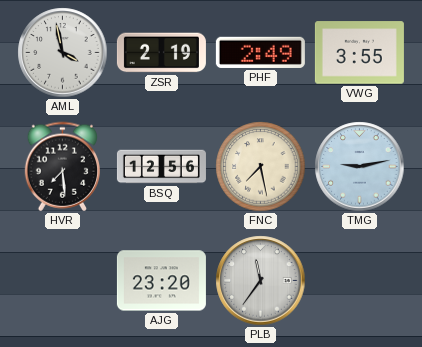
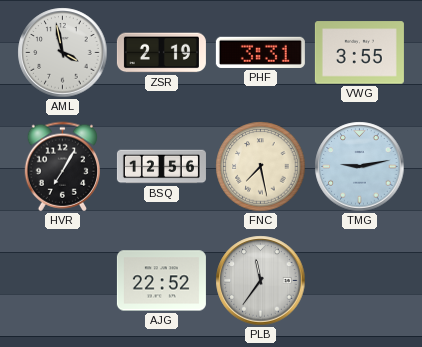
PHF: 2:49 -> 3:31
HVR: 7:29 -> 7:05
AJG: 23:20 -> 22:52
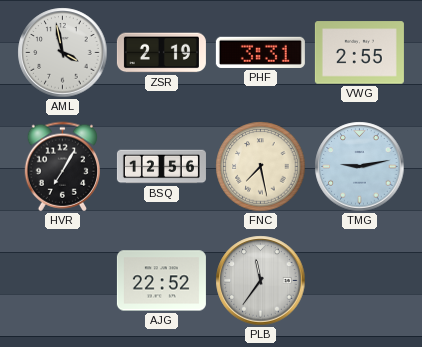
VWG: 3:55 -> 2:55
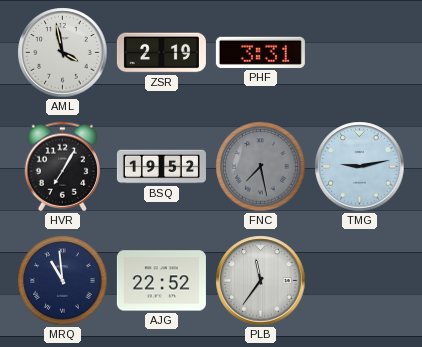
VWG: 2:55 -> none
BSQ: 12:56 -> 19:52
FNC dial: cream -> grey
MRQ: none -> 10:59
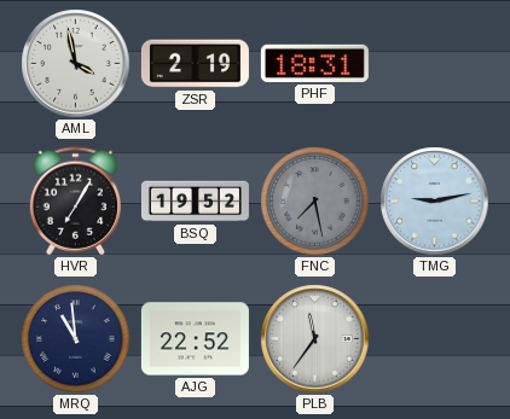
PHF: 3:31 -> 18:31
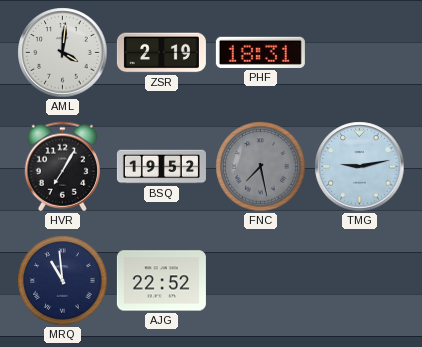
AML: 3:58 -> 4:01
PLB: 11:36 -> none
